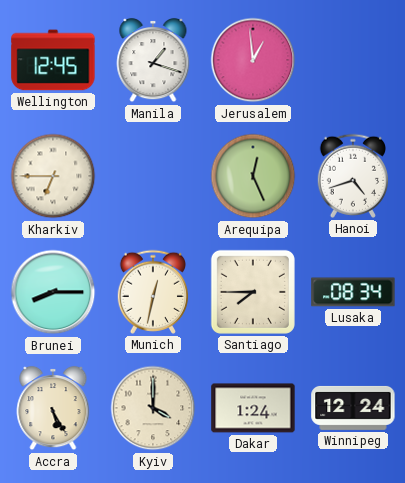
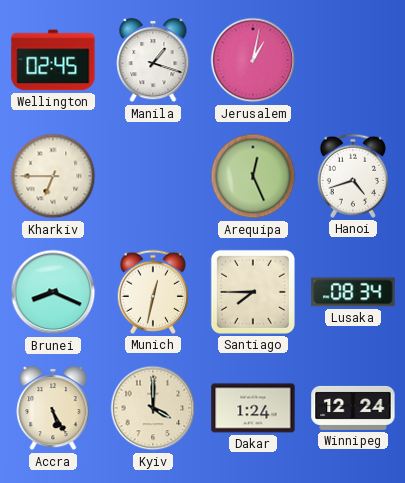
Wellington: 12:45 -> 02:45
Jerusalem: 12:59 -> 1:02
Brunei: 8:15 -> 8:19
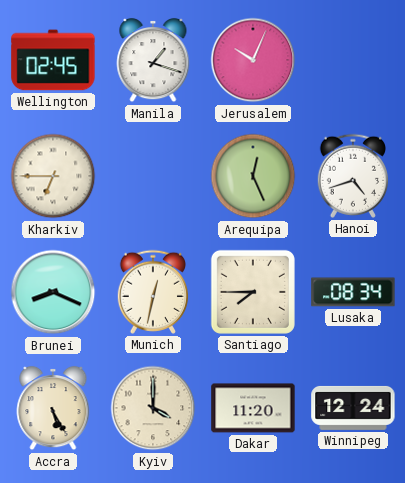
Jerusalem: 1:02 -> 10:04
Dakar: 1:24 -> 11:20
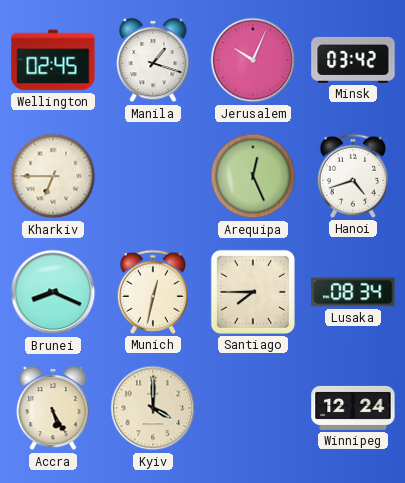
Minsk: none -> 03:42
Dakar: 11:20 -> none
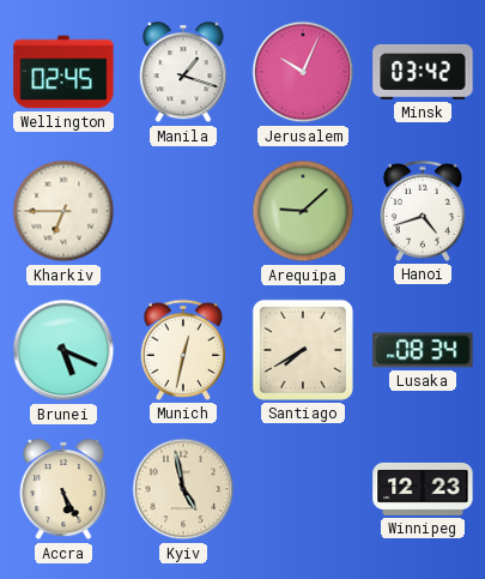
Arequipa: 12:26 -> 9:08
Brunei: 8:19 -> 5:19
Santiago: 7:45 -> 7:40
Kyiv: 4:00 -> 4:58
Winnipeg: 12:24 -> 12:23
